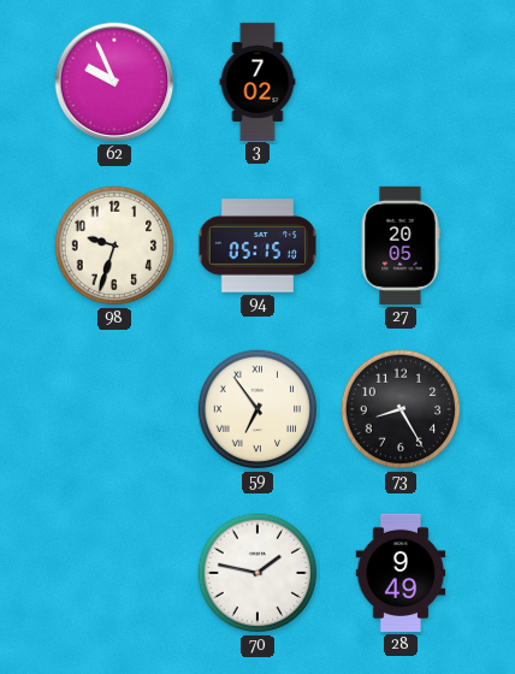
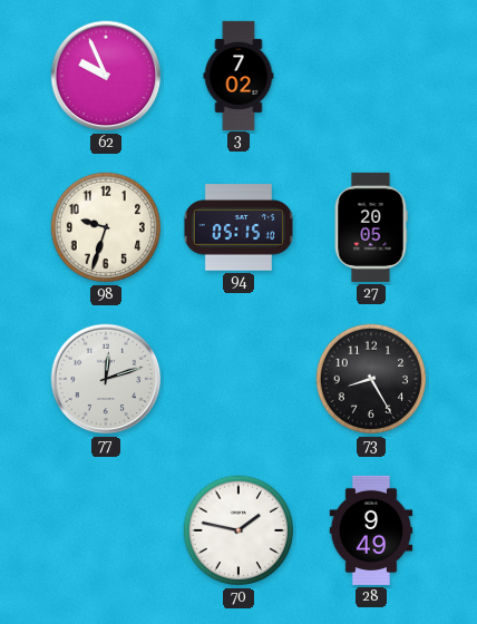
77: none -> 12:12
59: 6:54 -> none
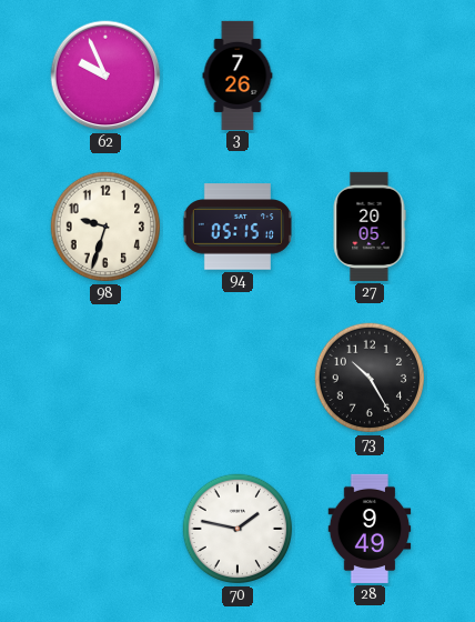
3: 7:02 -> 7:26
77: 12:12 -> none
73: 8:25 -> 10:25
